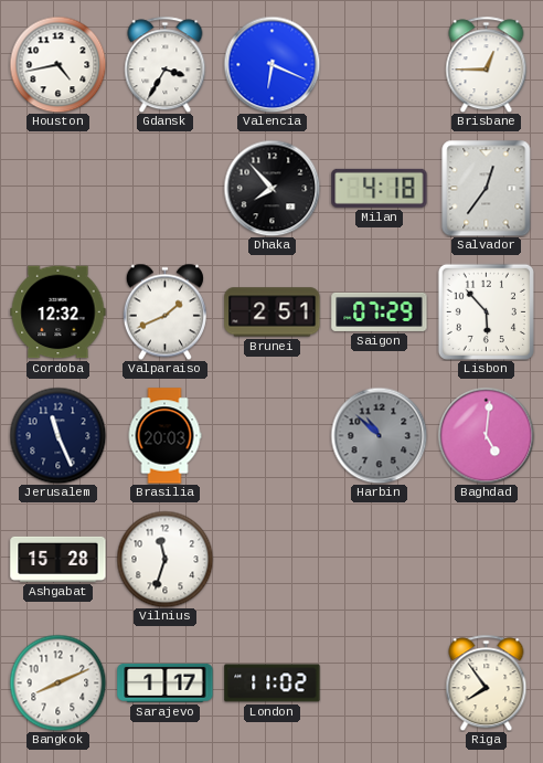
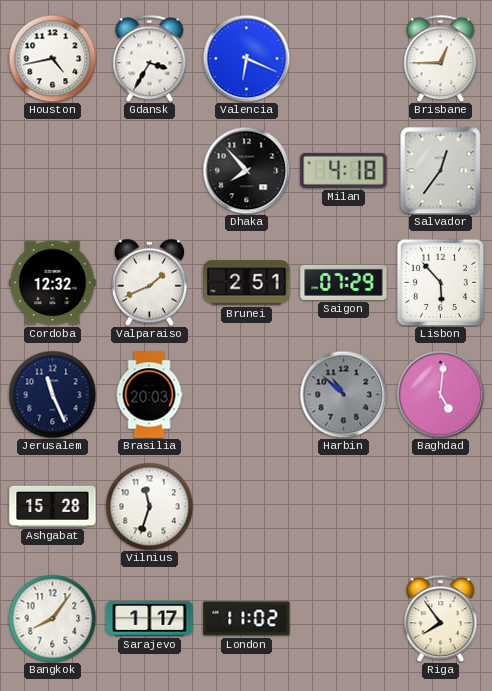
Bangkok: 8:11 -> 8:06
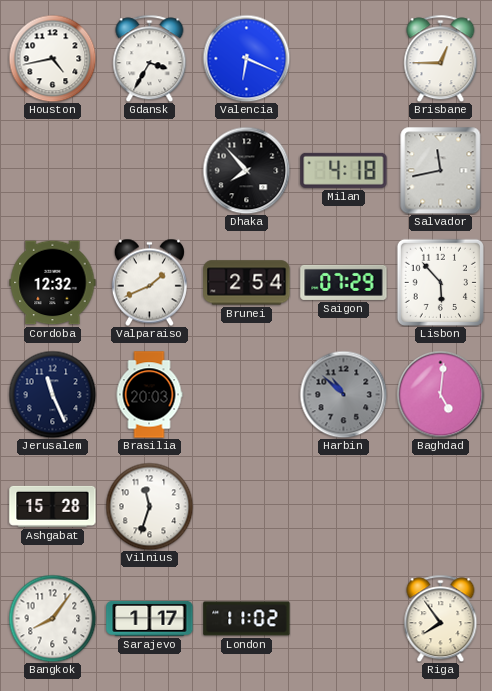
Salvador: 12:36 -> 11:43
Brunei: 2:51 -> 2:54
